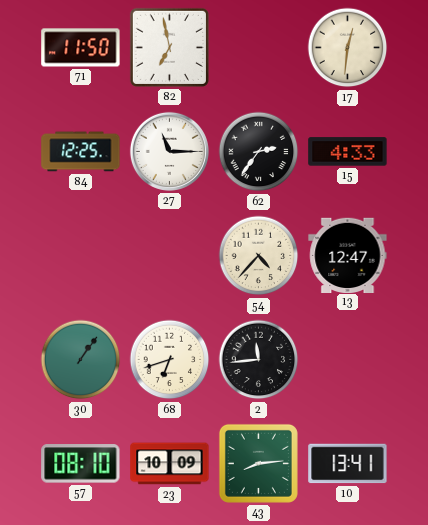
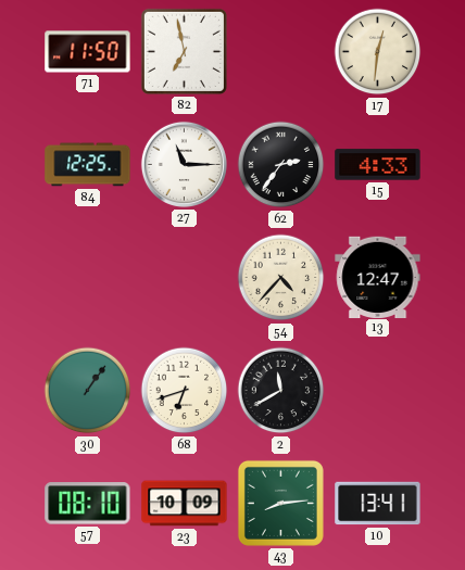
2: 11:44 -> 11:40
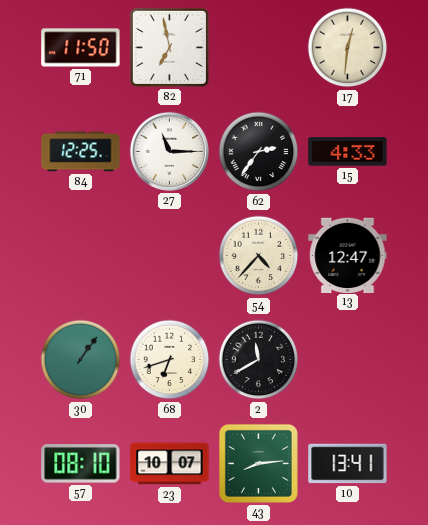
23: 10:09 -> 10:07
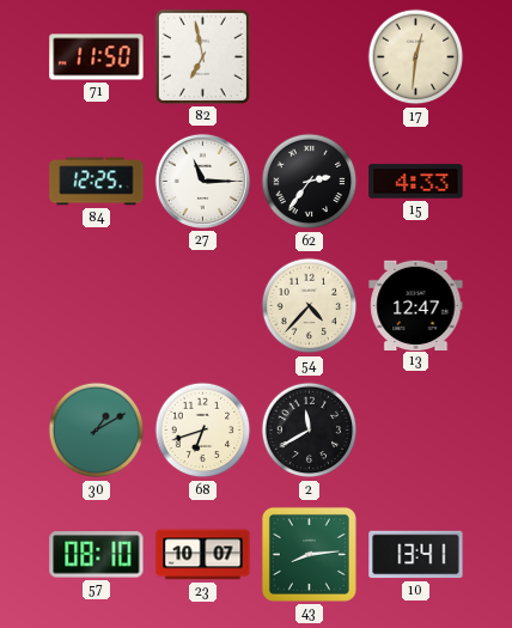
30: 1:06 -> 1:10
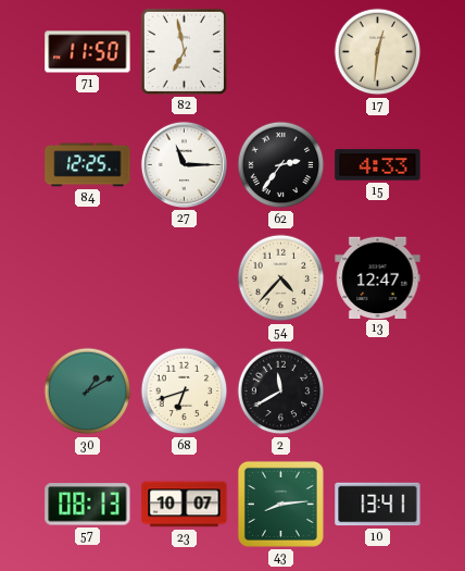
57: 08:10 -> 08:13
